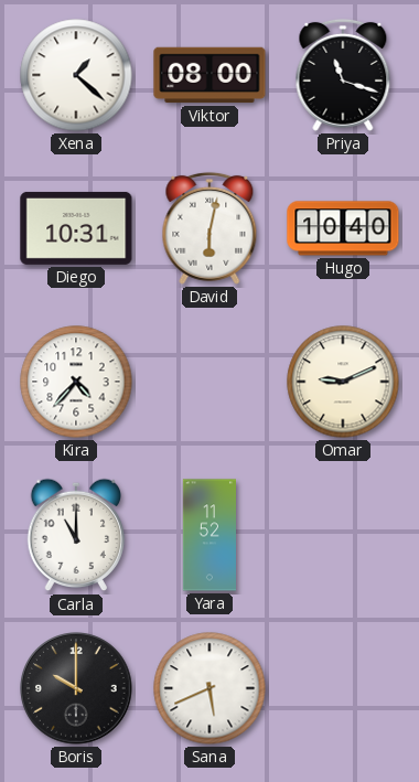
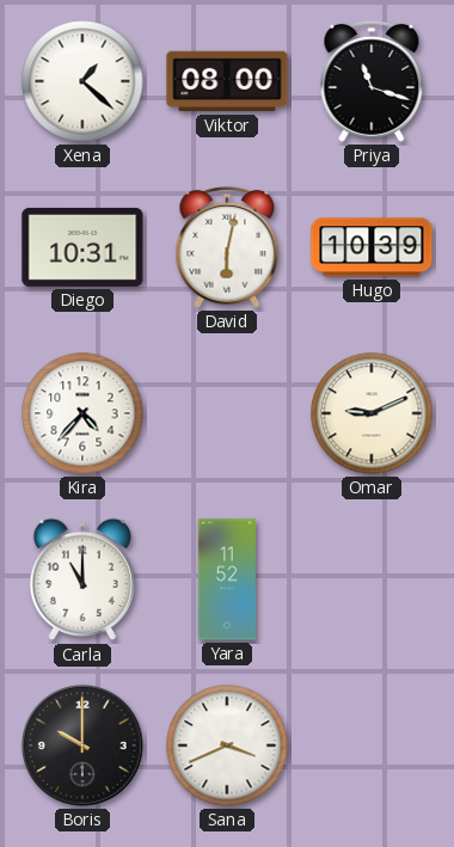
Hugo: 10:40 -> 10:39
Sana: 5:41 -> 3:41
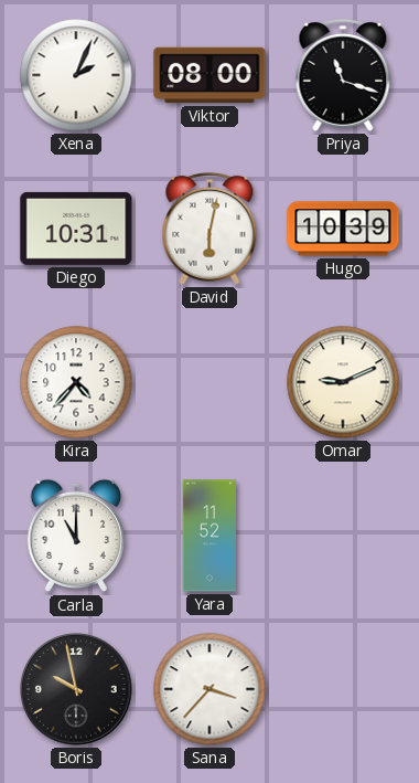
Xena: 1:22 -> 2:04
Boris: 10:00 -> 9:58
Sana: 3:41 -> 3:37
